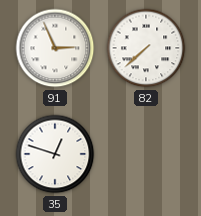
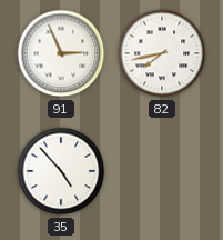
82: 7:38 -> 7:43
35: 12:48 -> 4:53
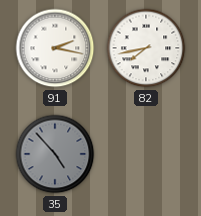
91: 2:56 -> 2:17
35 dial: white -> grey
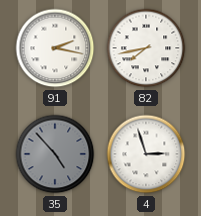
4: none -> 2:57
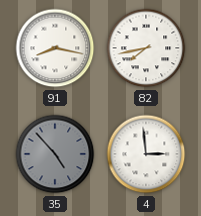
91: 2:17 -> 8:17
4: 2:57 -> 2:59
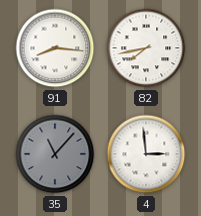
91: 8:17 -> 8:16
35: 4:53 -> 11:07
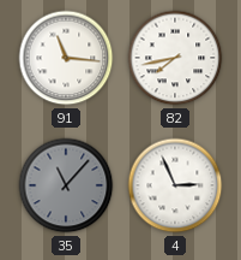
91: 8:16 -> 11:16
4: 2:59 -> 2:56
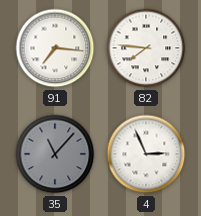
91: 11:16 -> 7:16
82: 7:43 -> 7:46
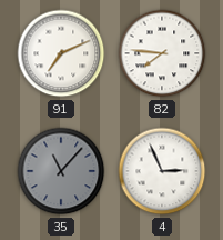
91: 7:16 -> 7:11
